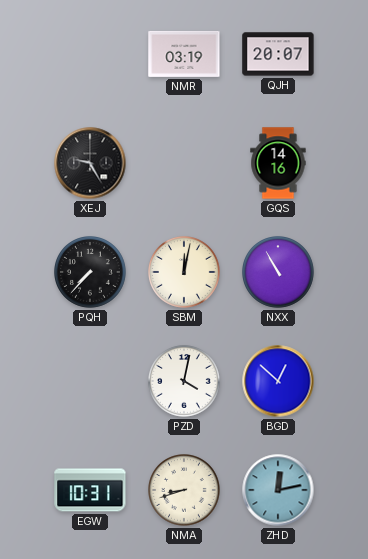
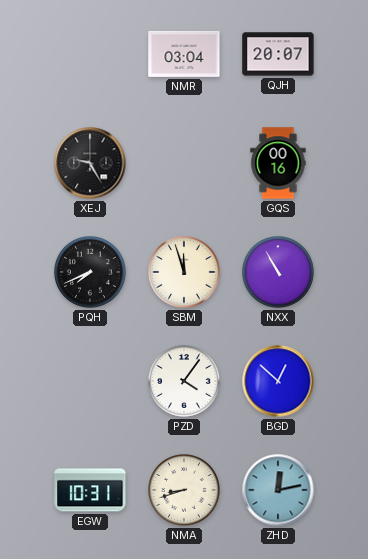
NMR: 03:19 -> 03:04
GQS: 14:16 -> 00:16
PQH: 7:37 -> 7:41
SBM: 12:02 -> 11:57
PZD: 4:02 -> 4:06
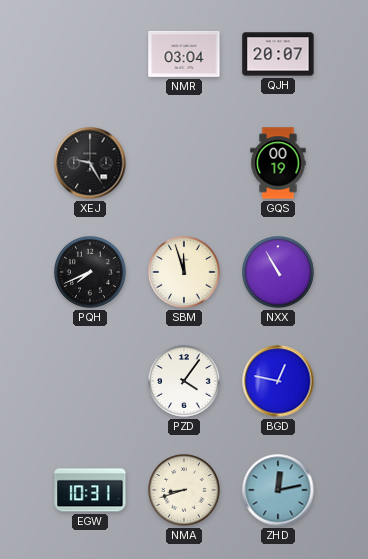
GQS: 00:16 -> 00:19
BGD: 12:52 -> 12:47
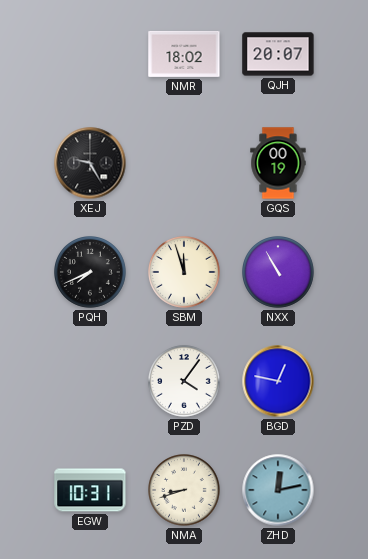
NMR: 03:04 -> 18:02
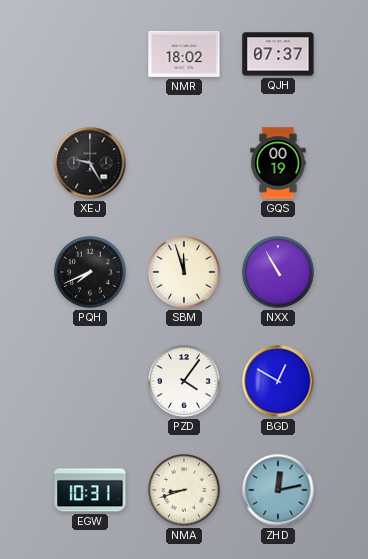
QJH: 20:07 -> 07:37
BGD: 12:47 -> 12:50
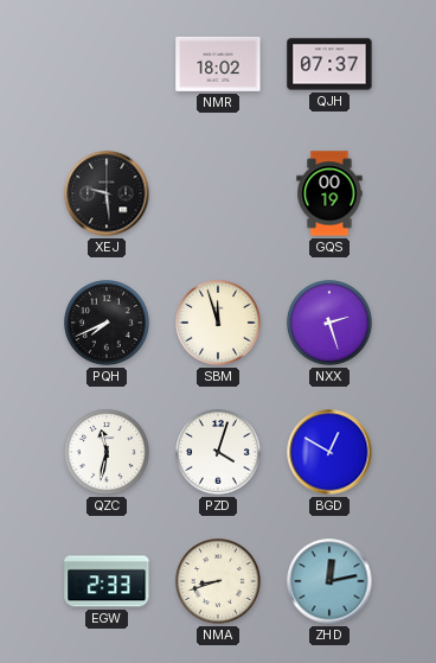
XEJ: 9:25 -> 9:29
NXX: 10:55 -> 2:27
QZC: none -> 11:32
PZD: 4:06 -> 4:03
EGW: 10:31 -> 2:33
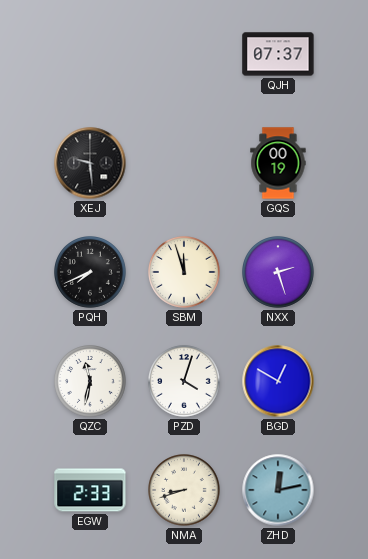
NMR: 18:02 -> none
